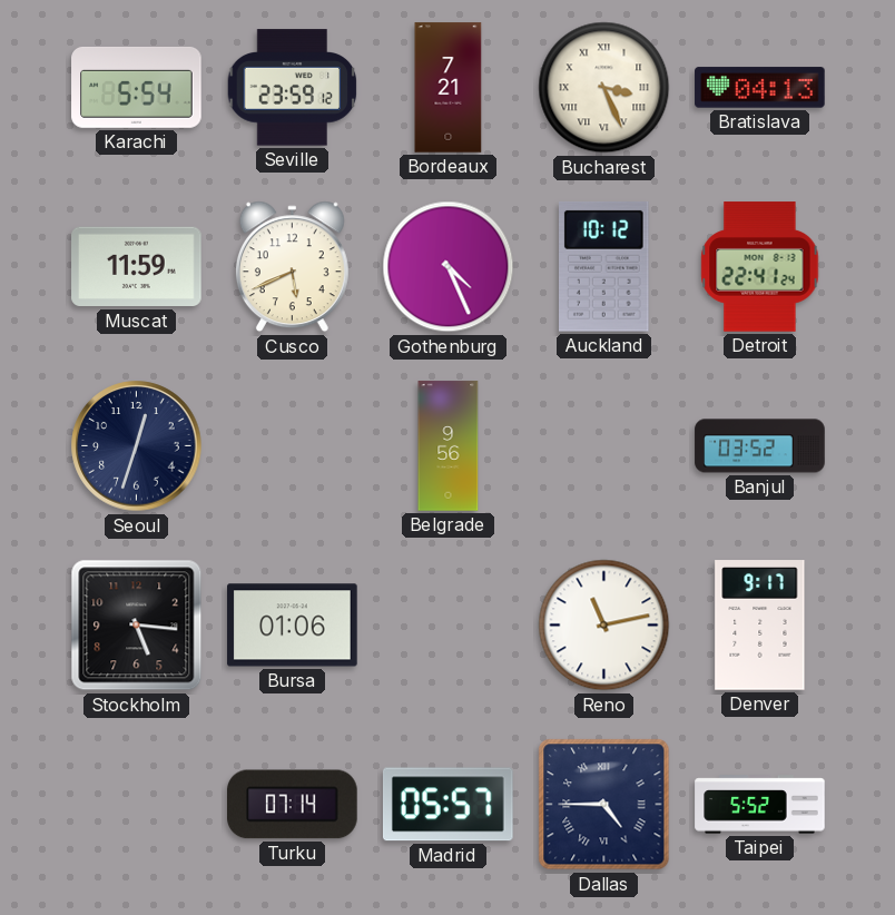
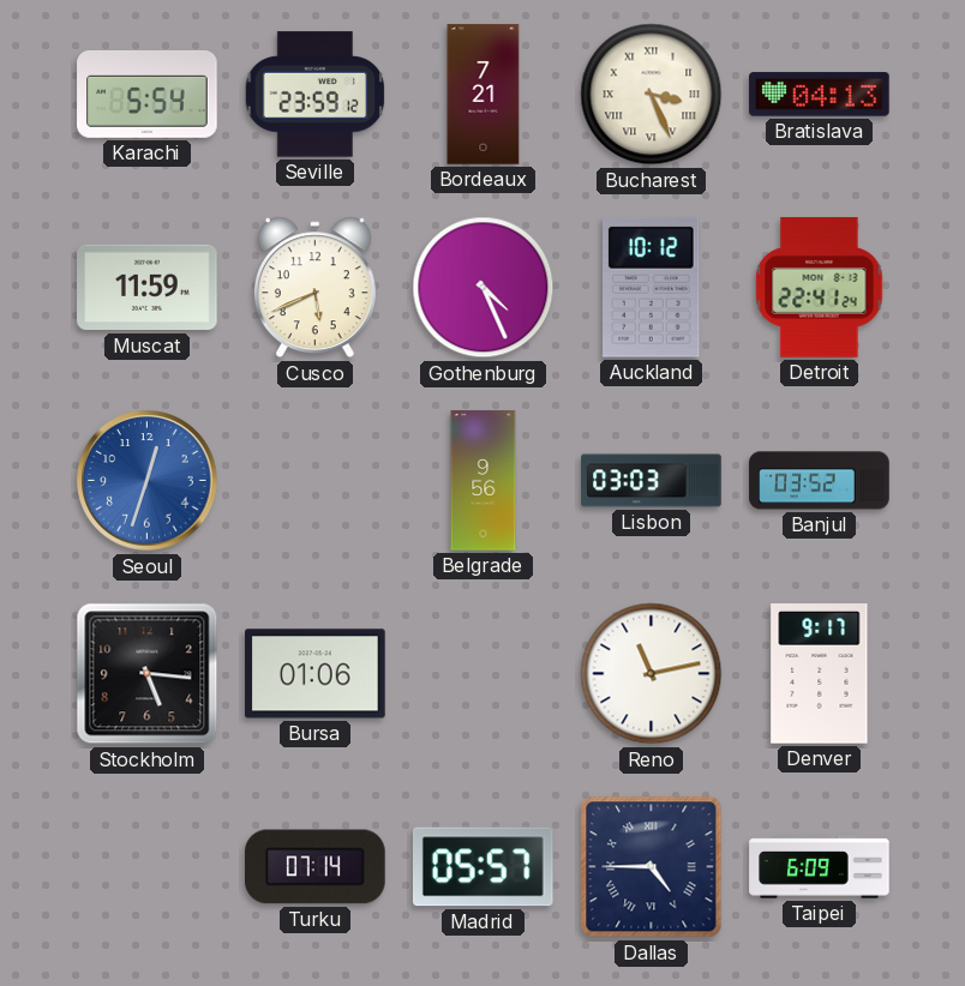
Seoul dial: navy -> blue
Lisbon: none -> 03:03
Taipei: 5:52 -> 6:09
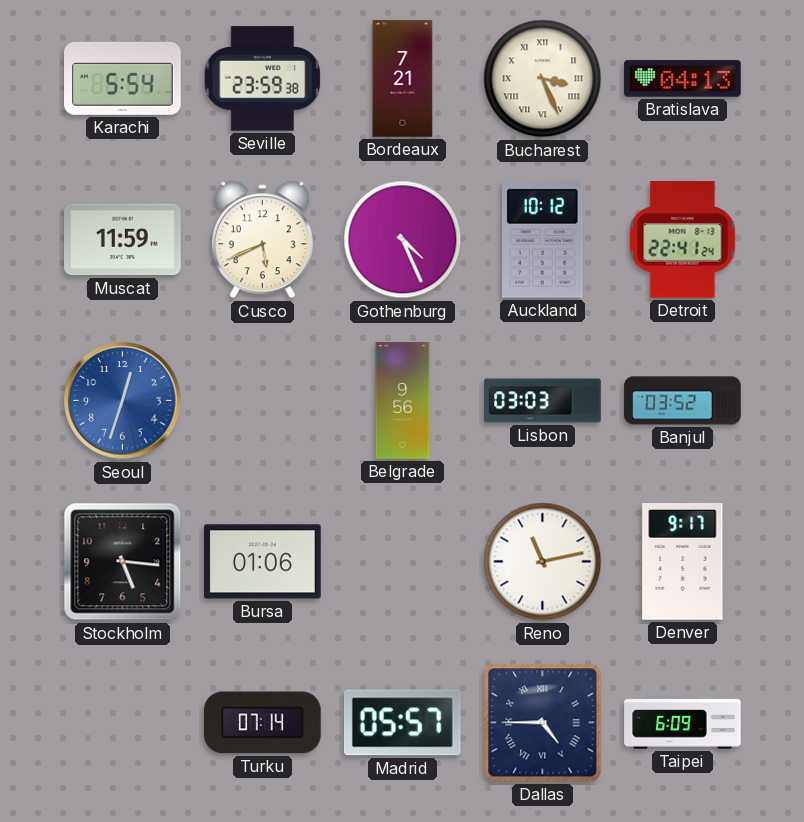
Seville: 23:59:12 -> 23:59:38
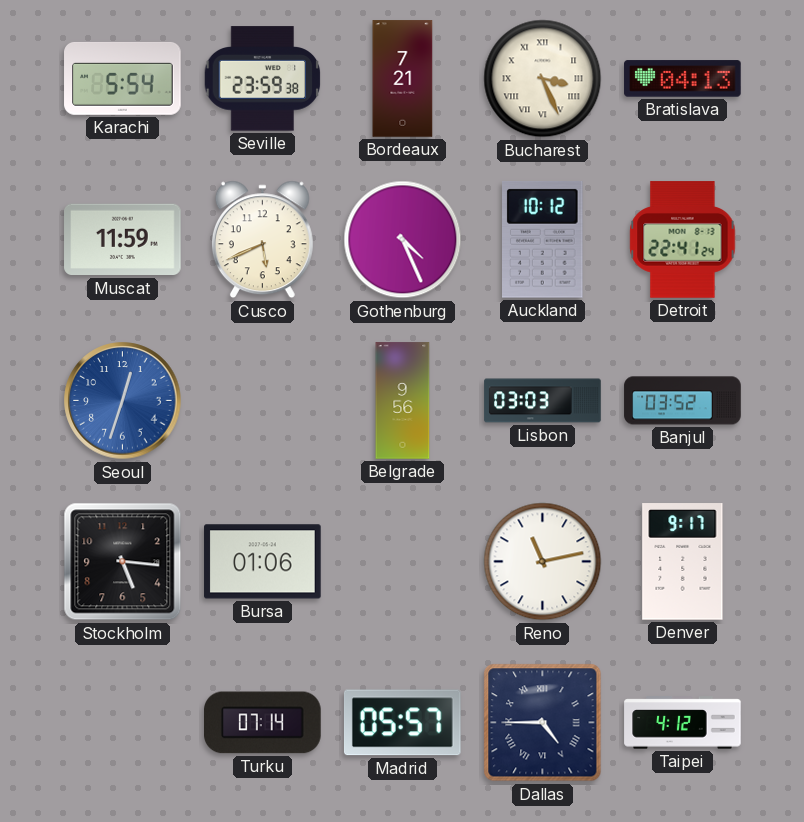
Taipei: 6:09 -> 4:12
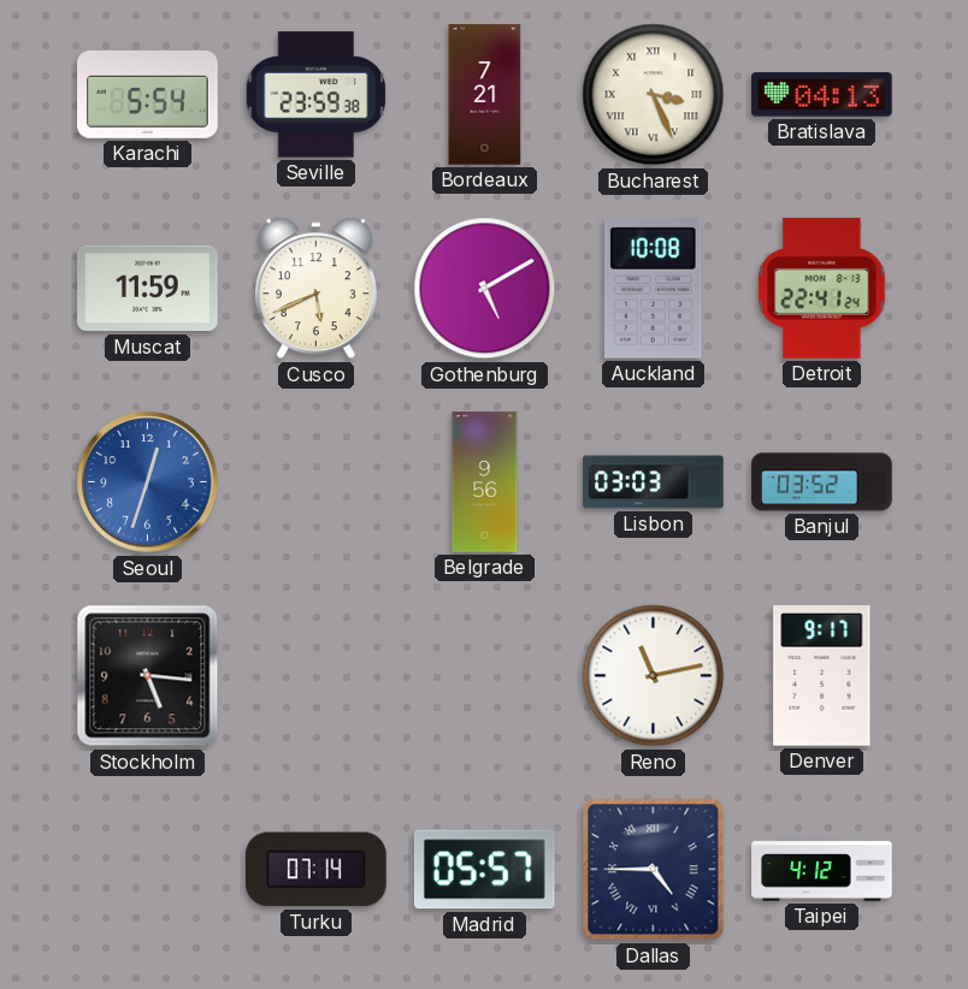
Gothenburg: 4:26 -> 5:10
Auckland: 10:12 -> 10:08
Bursa: 01:06 -> none
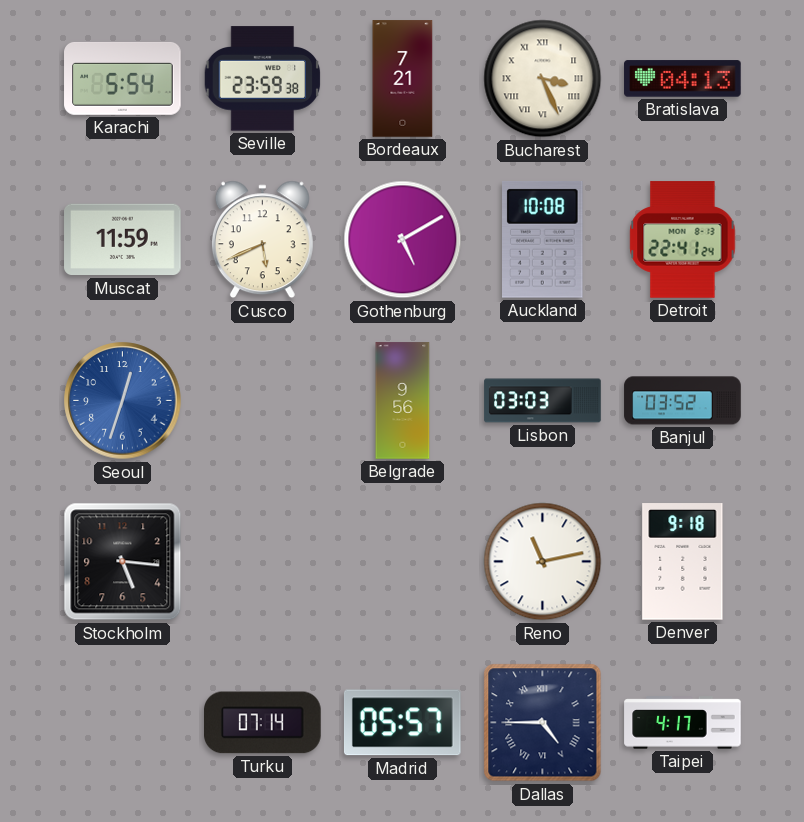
Denver: 9:17 -> 9:18
Taipei: 4:12 -> 4:17
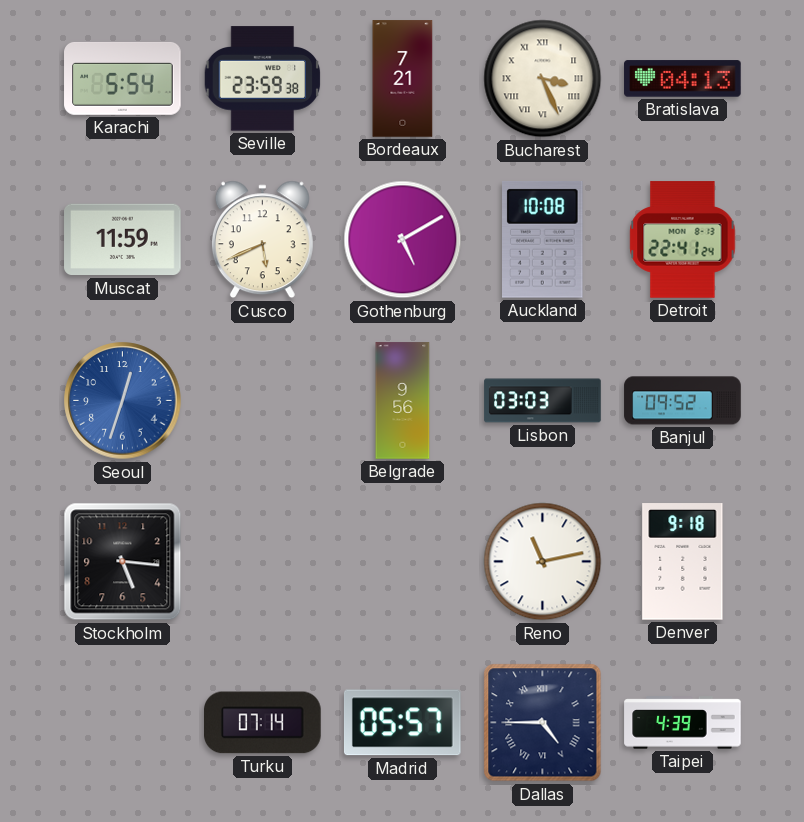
Banjul: 03:52 -> 09:52
Taipei: 4:17 -> 4:39
